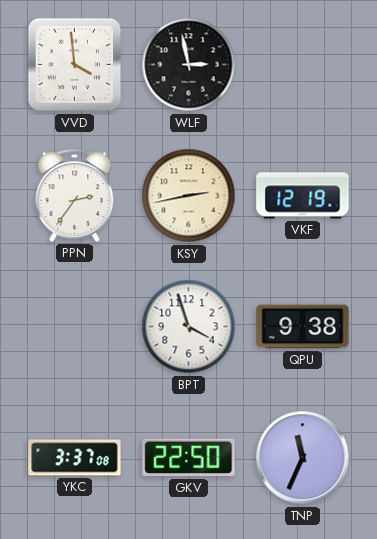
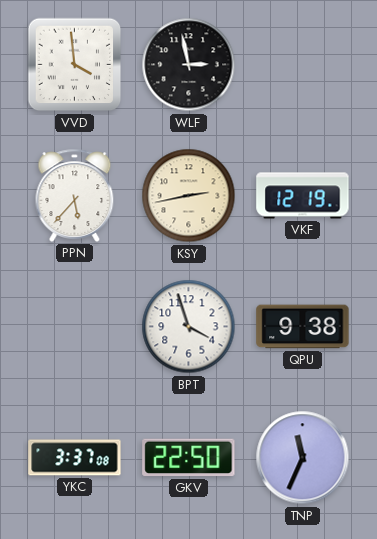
PPN: 2:36 -> 5:37
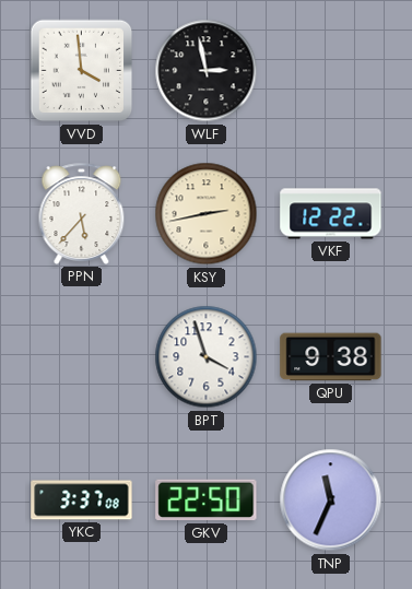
VKF: 12:19 -> 12:22
